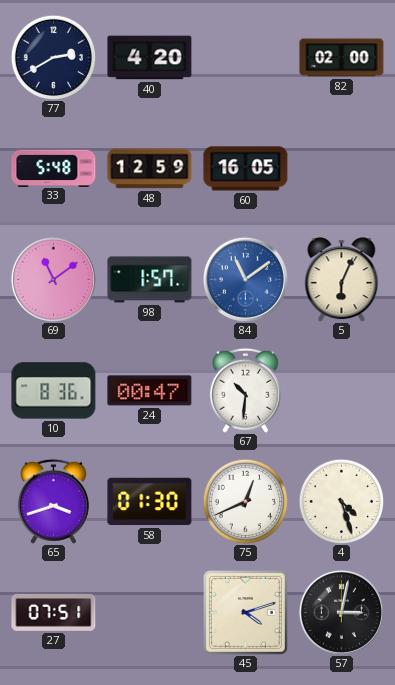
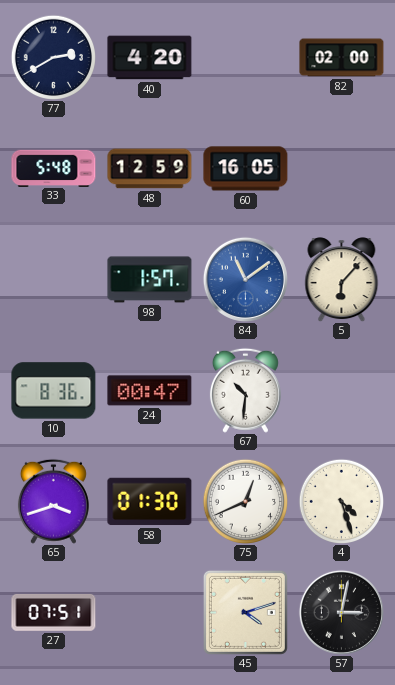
69: 11:09 -> none
5: 6:04 -> 6:07
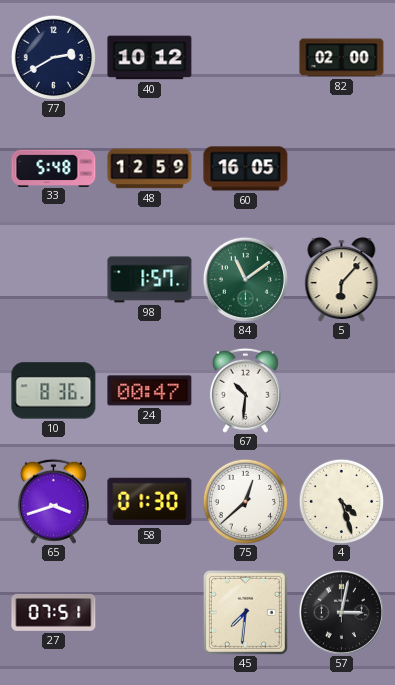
40: 4:20 -> 10:12
84 dial: blue -> green
75: 12:41 -> 12:38
45: 4:12 -> 7:31
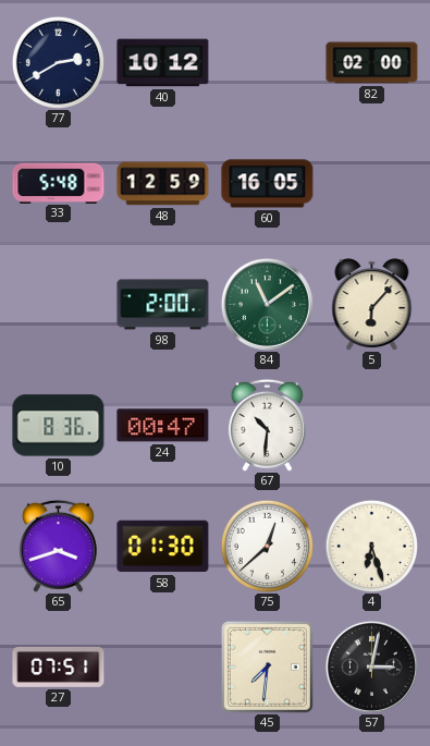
98: 1:57 -> 2:00
4: 4:27 -> 6:27
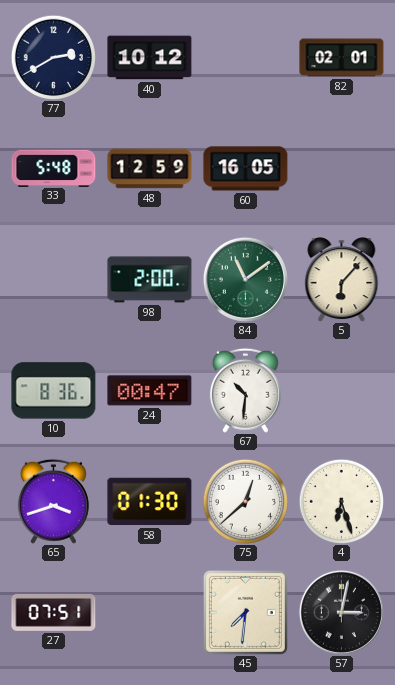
82: 02:00 -> 02:01
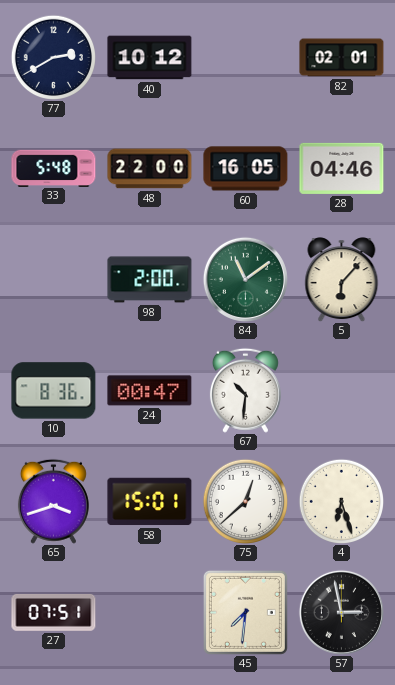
48: 12:59 -> 22:00
28: none -> 04:46
58: 01:30 -> 15:01
57: 3:02 -> 2:58
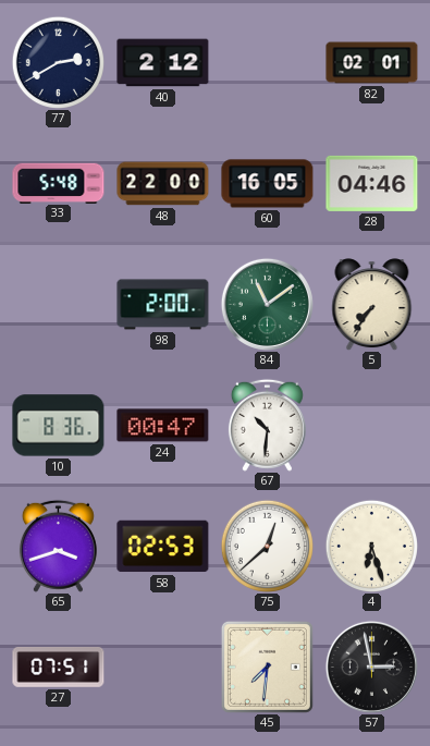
40: 10:12 -> 2:12
5: 6:07 -> 7:36
58: 15:01 -> 02:53
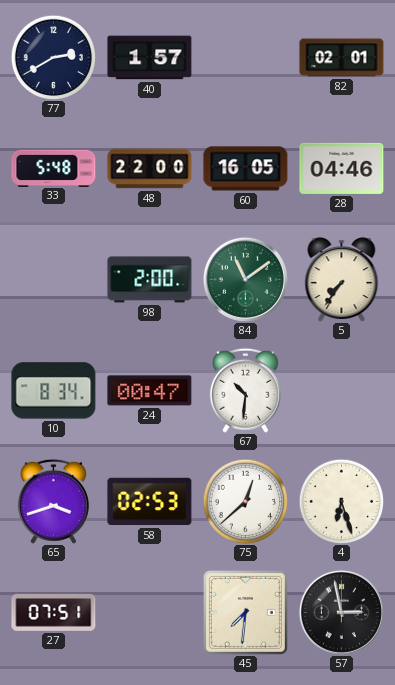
40: 2:12 -> 1:57
10: 8:36 -> 8:34
